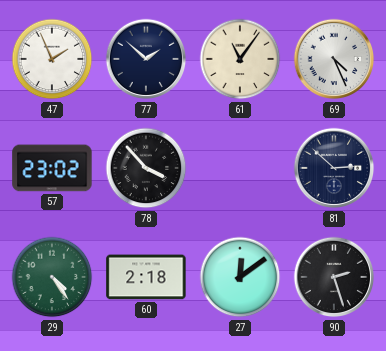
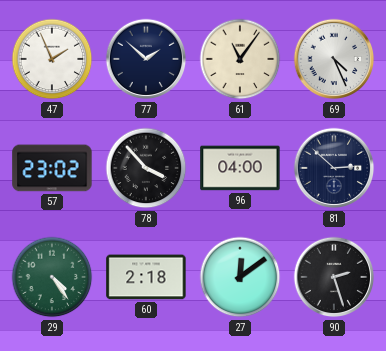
96: none -> 04:00
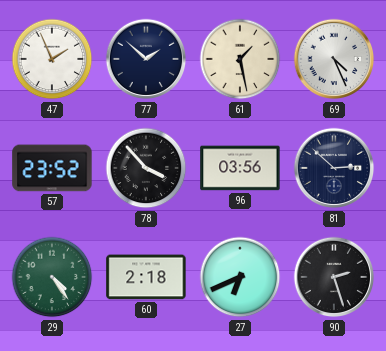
61: 11:06 -> 1:28
57: 23:02 -> 23:52
96: 04:00 -> 03:56
27: 12:09 -> 6:41
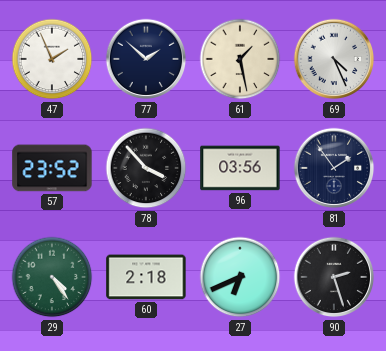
81: 2:52 -> 1:54
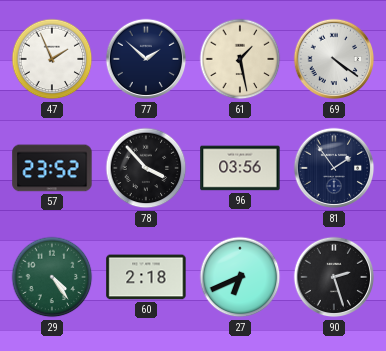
69: 4:26 -> 4:21
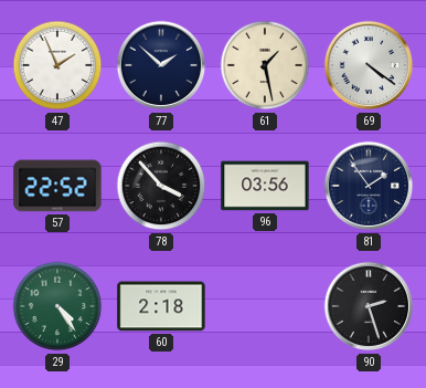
57: 23:52 -> 22:52
27: 6:41 -> none
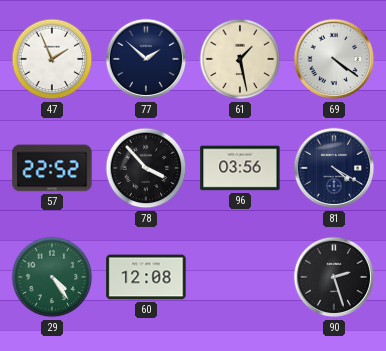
81: 1:54 -> 4:20
60: 2:18 -> 12:08
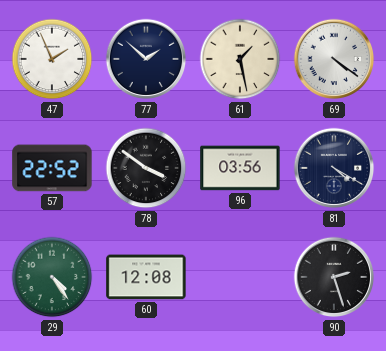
78: 3:53 -> 3:51
